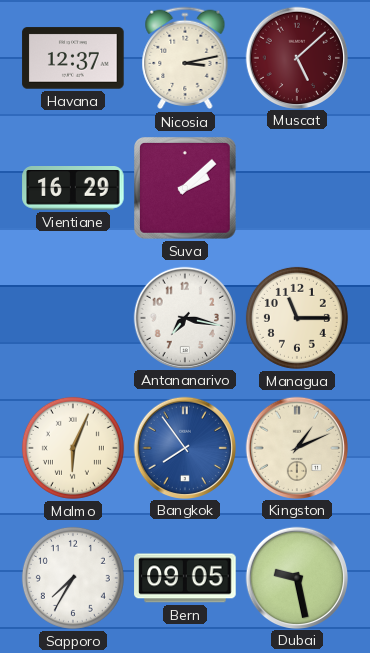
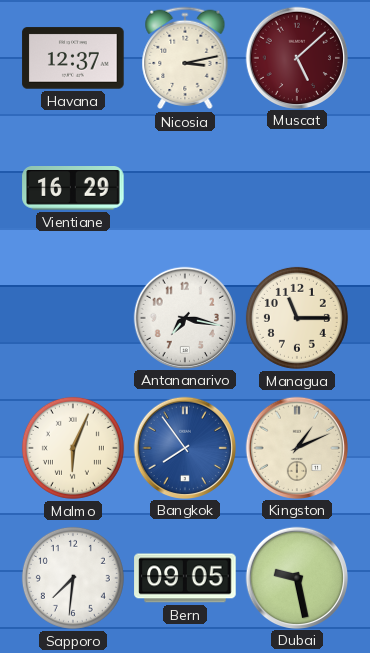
Suva: 2:08 -> none
Sapporo: 7:35 -> 7:31
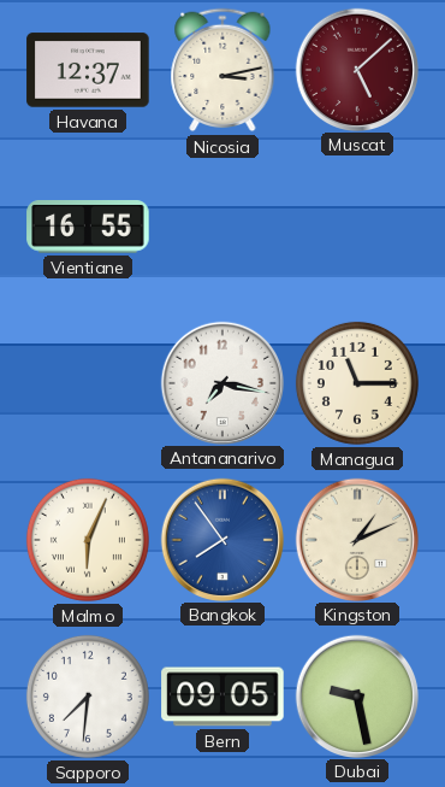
Vientiane: 16:29 -> 16:55
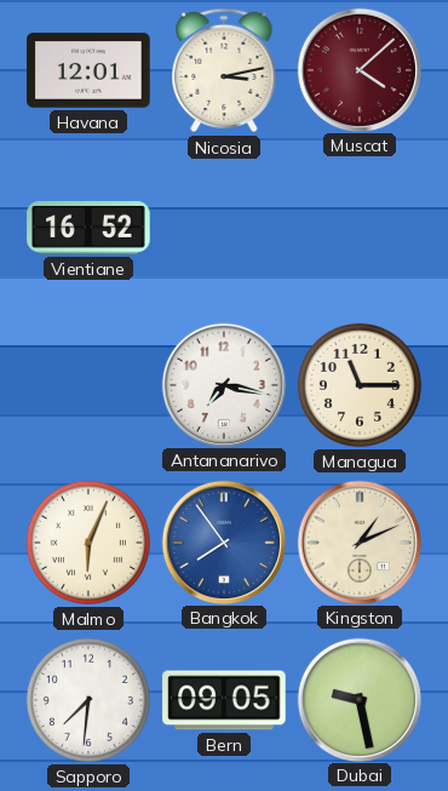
Havana: 12:37 -> 12:01
Muscat: 5:08 -> 4:08
Vientiane: 16:55 -> 16:52
